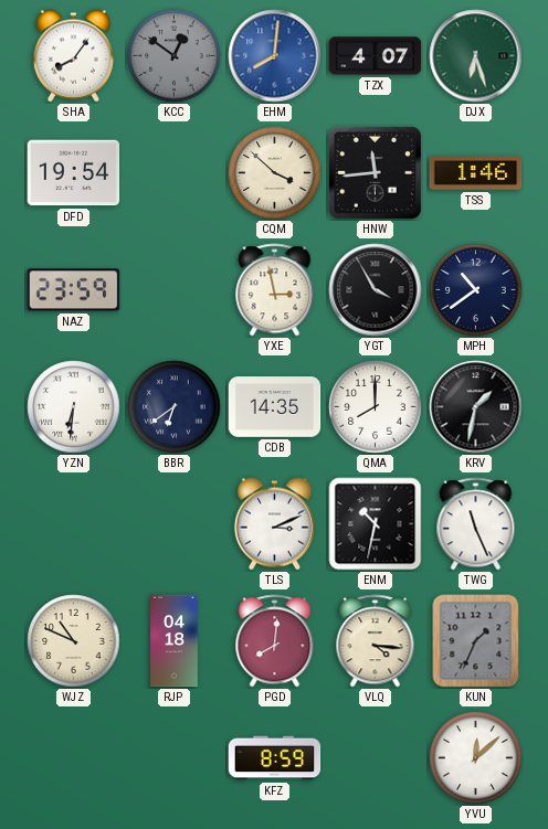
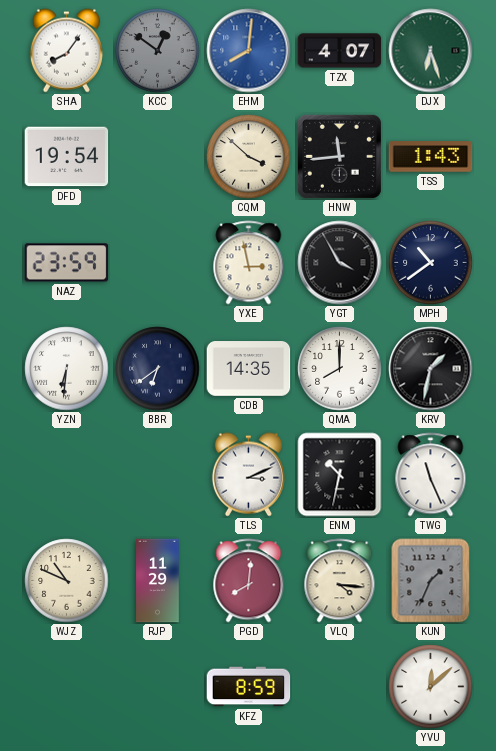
TSS: 1:46 -> 1:43
RJP: 04:18 -> 11:29
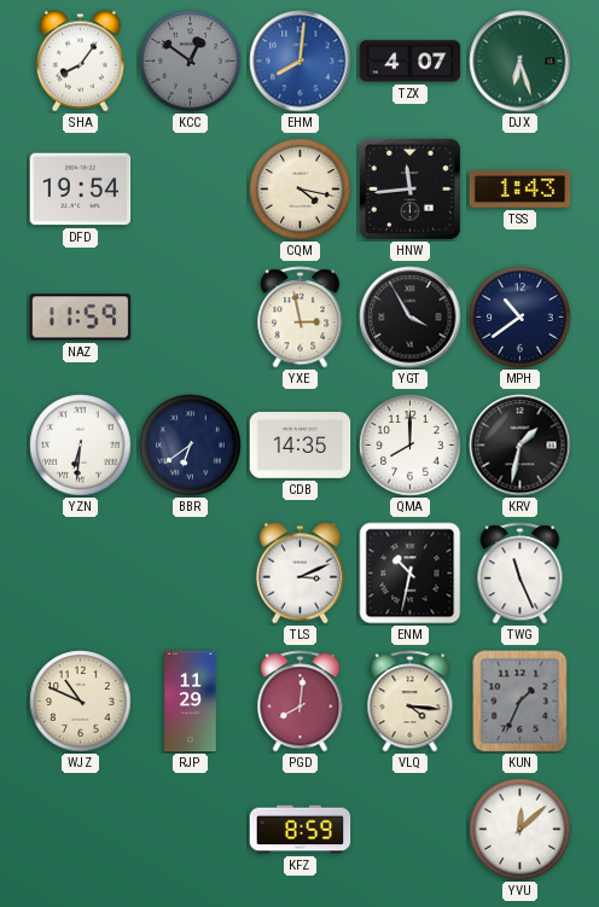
CQM: 3:52 -> 4:17
NAZ: 23:59 -> 11:59
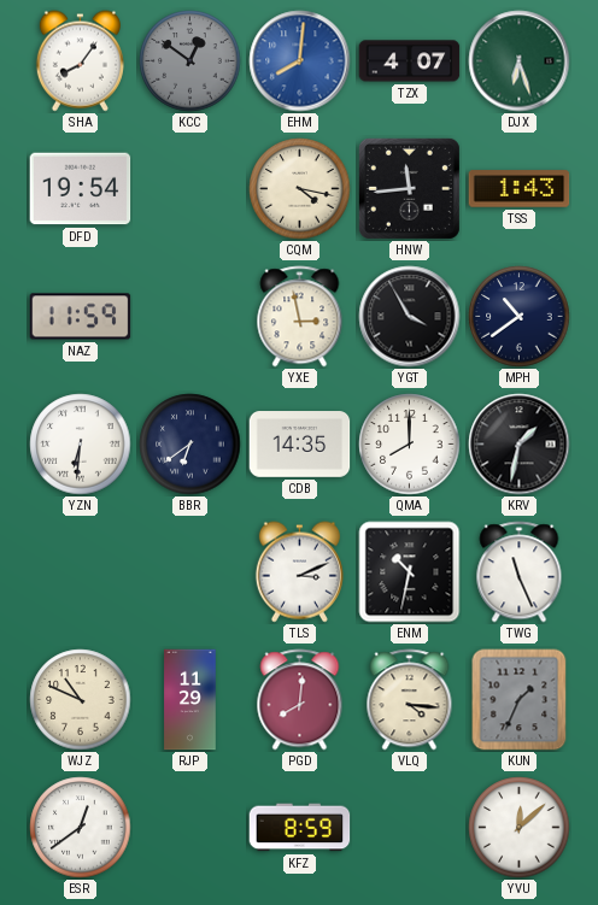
ESR: none -> 12:39
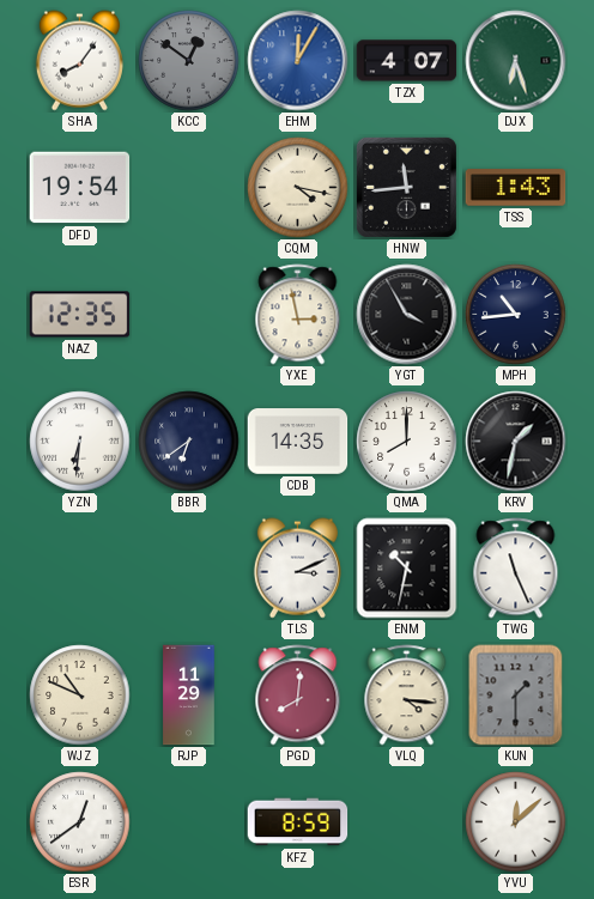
EHM: 8:01 -> 12:05
NAZ: 11:59 -> 12:35
MPH: 10:39 -> 10:44
KUN: 1:34 -> 1:30
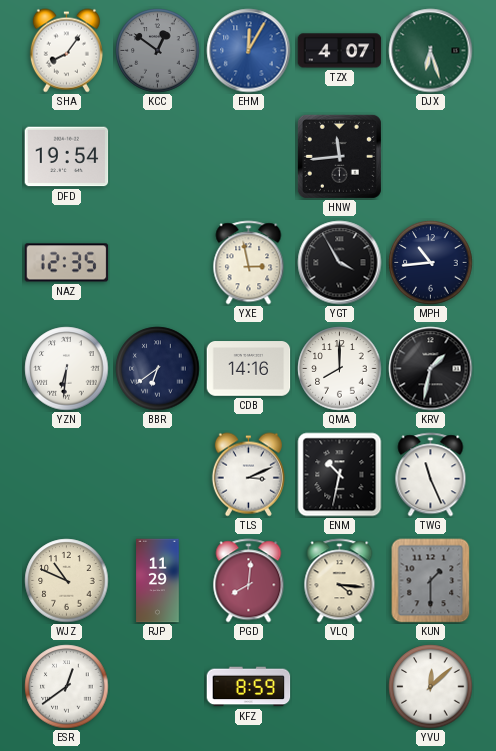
CQM: 4:17 -> none
TSS: 1:43 -> none
CDB: 14:35 -> 14:16
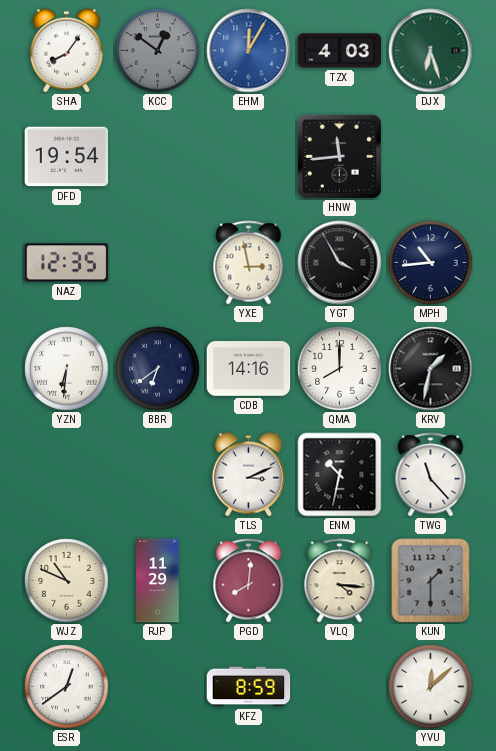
TZX: 4:07 -> 4:03
TWG: 11:26 -> 11:23
